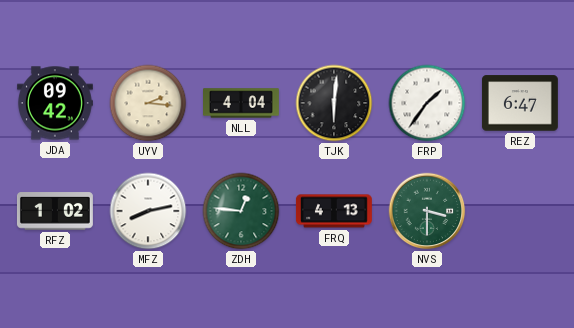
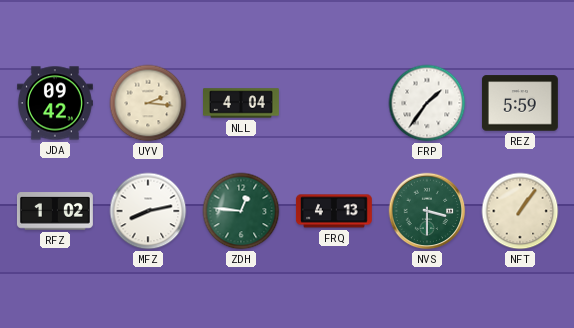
TJK: 6:01 -> none
REZ: 6:47 -> 5:59
NFT: none -> 1:06
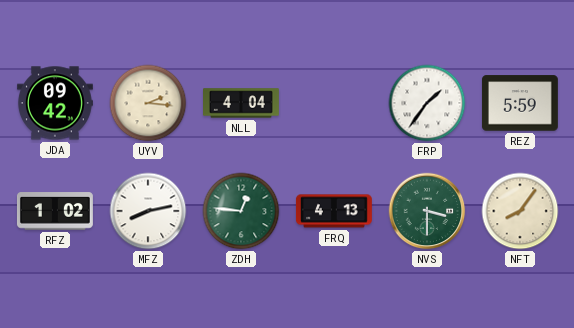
NFT: 1:06 -> 8:06
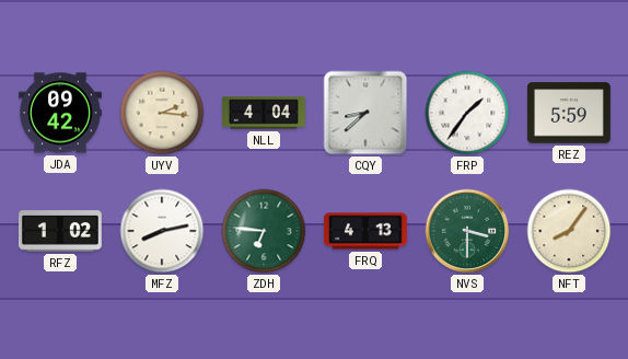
CQY: none -> 8:38
ZDH: 12:46 -> 6:46
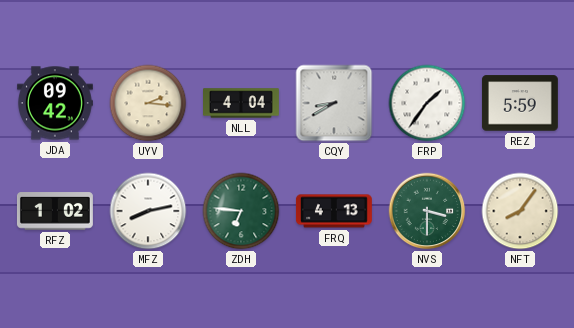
CQY: 8:38 -> 8:40
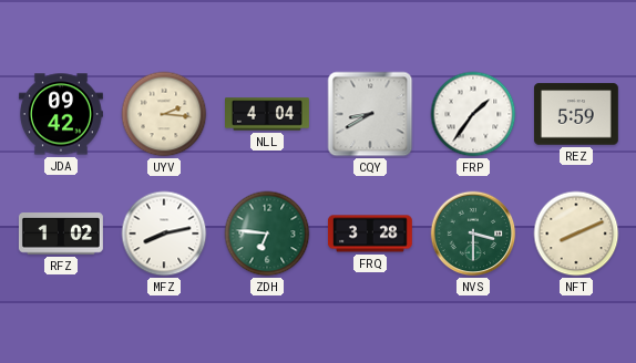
FRQ: 4:13 -> 3:28
NFT: 8:06 -> 8:11
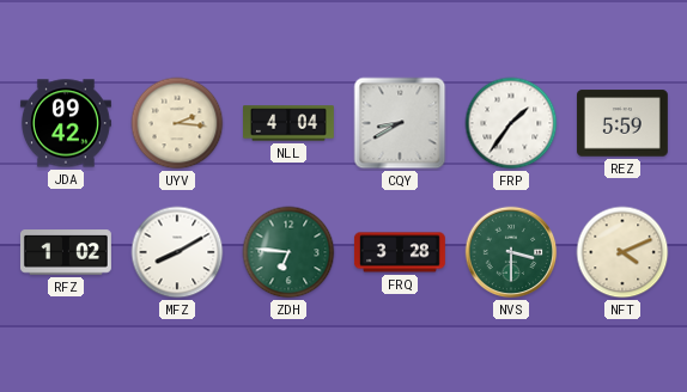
MFZ: 8:13 -> 8:10
NFT: 8:11 -> 4:11
